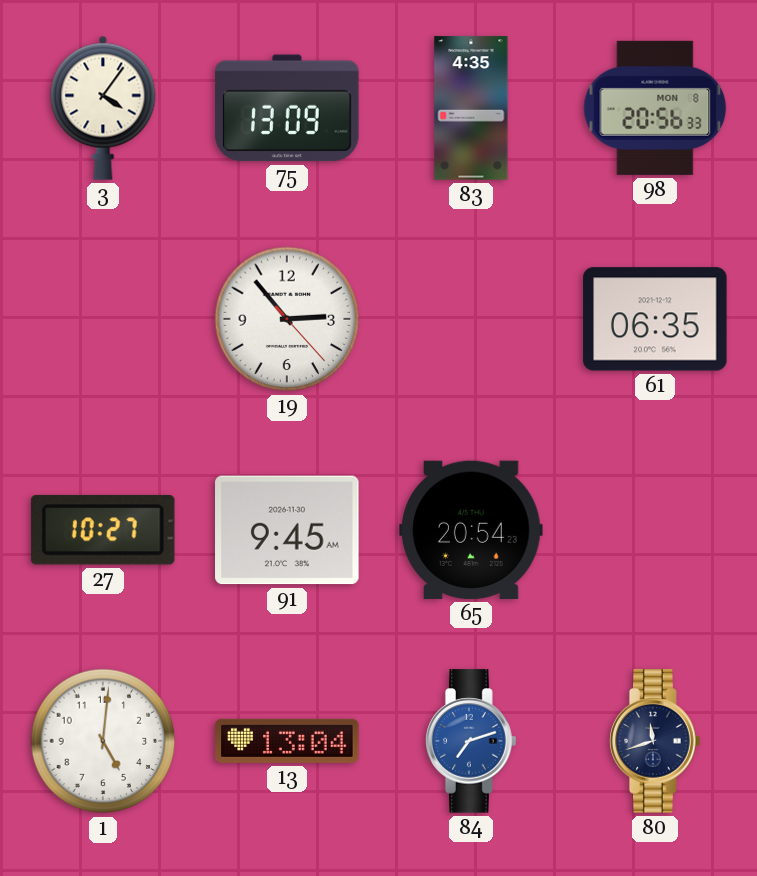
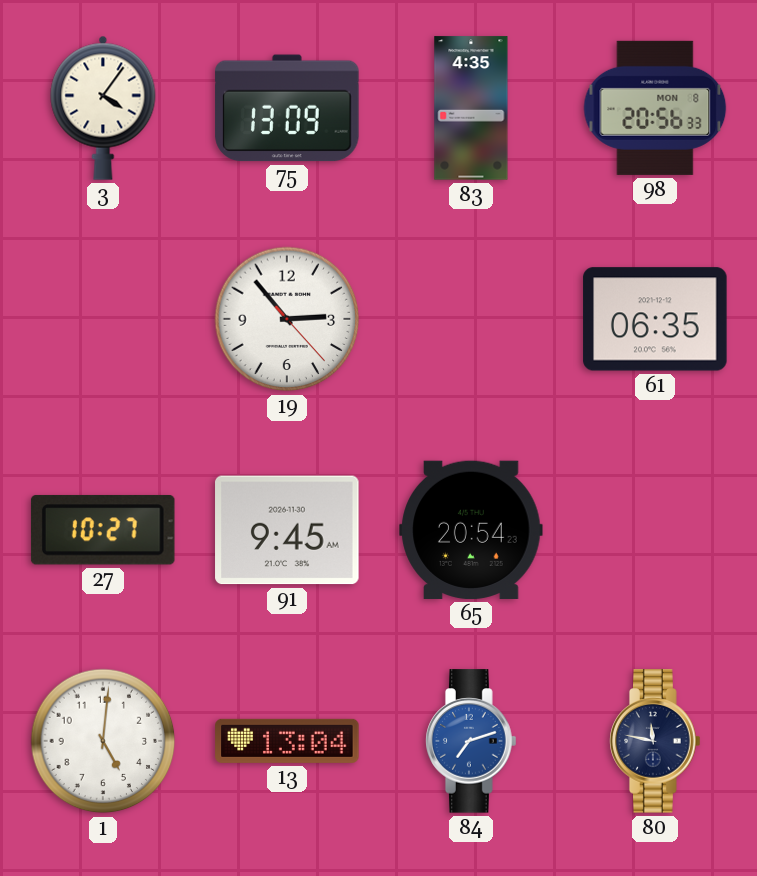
80: 11:42 -> 11:47
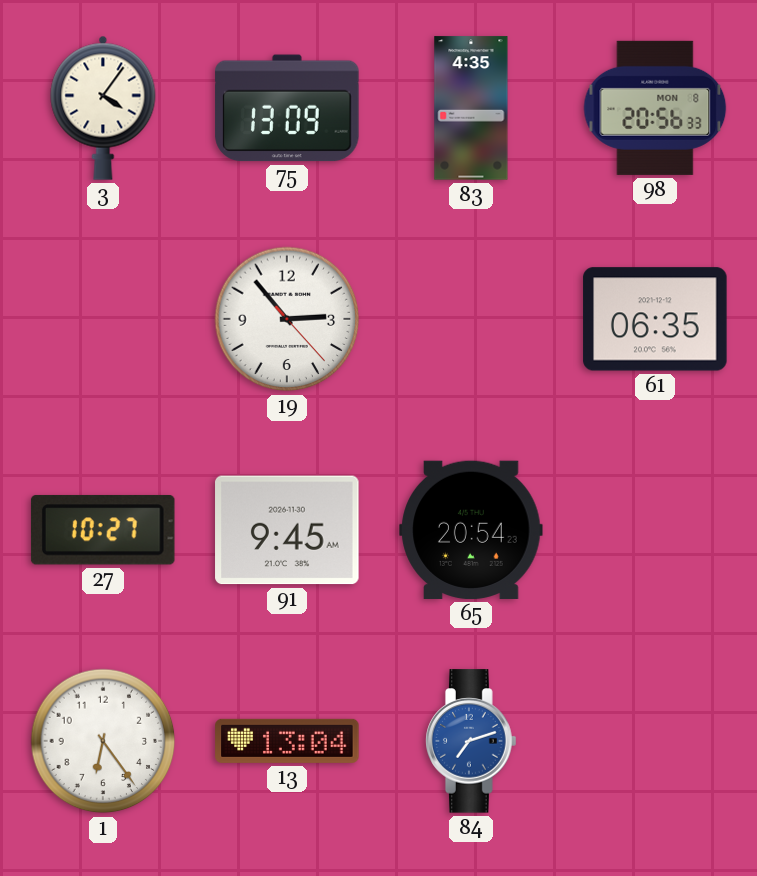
1: 5:01 -> 6:24
80: 11:47 -> none
